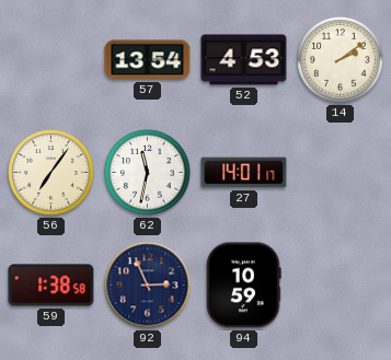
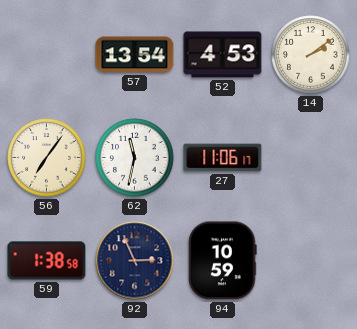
27: 14:01 -> 11:06
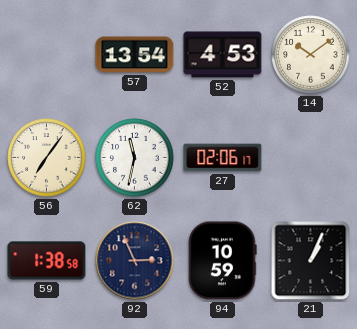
14: 2:09 -> 10:09
27: 11:06 -> 02:06
21: none -> 1:04
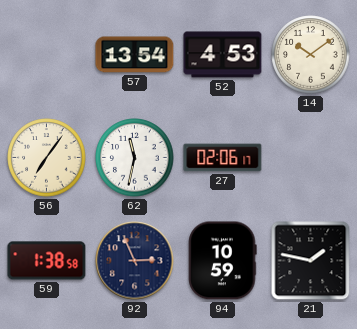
21: 1:04 -> 1:47
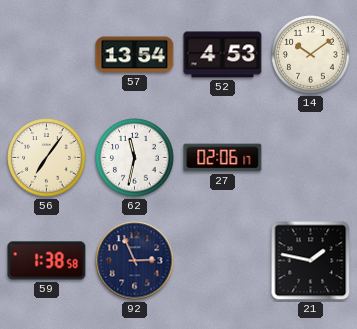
94: 10:59 -> none
